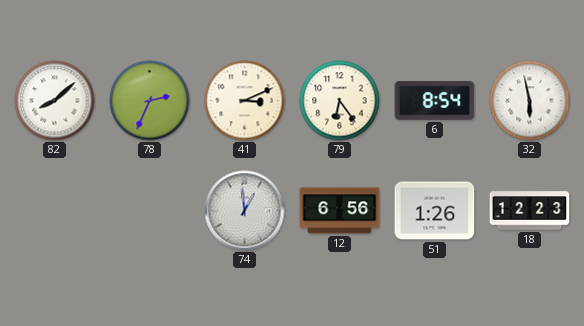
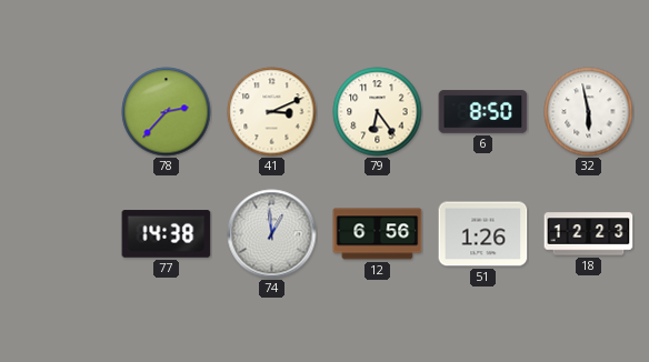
82: 8:08 -> none
78: 2:34 -> 2:37
6: 8:54 -> 8:50
77: none -> 14:38
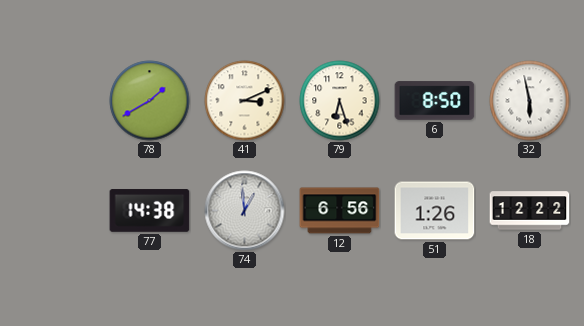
78: 2:37 -> 1:40
79: 6:24 -> 6:27
18: 12:23 -> 12:22
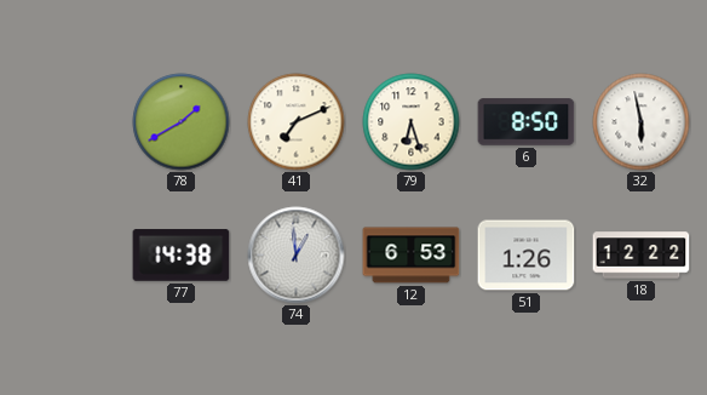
41: 3:11 -> 7:11
12: 6:56 -> 6:53
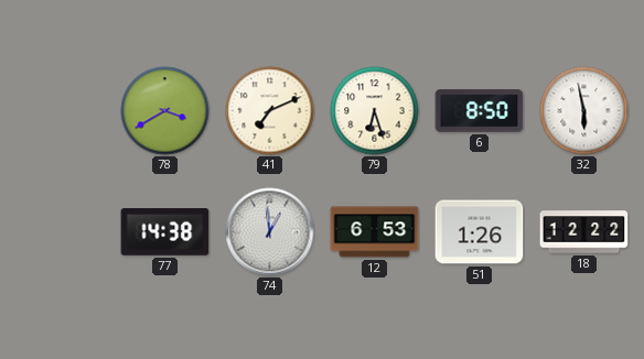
78: 1:40 -> 3:40
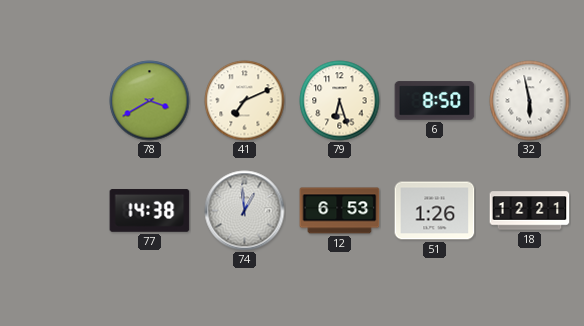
18: 12:22 -> 12:21
